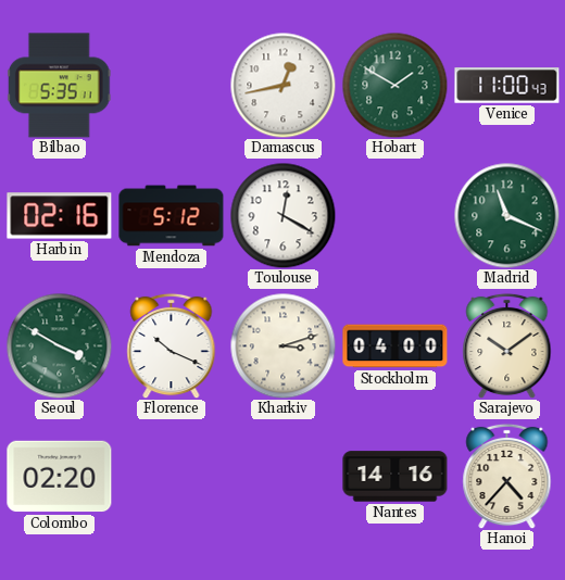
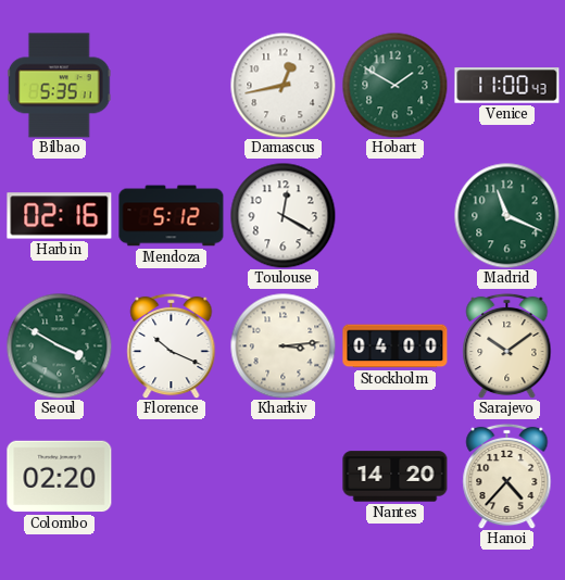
Kharkiv: 3:12 -> 3:14
Nantes: 14:16 -> 14:20
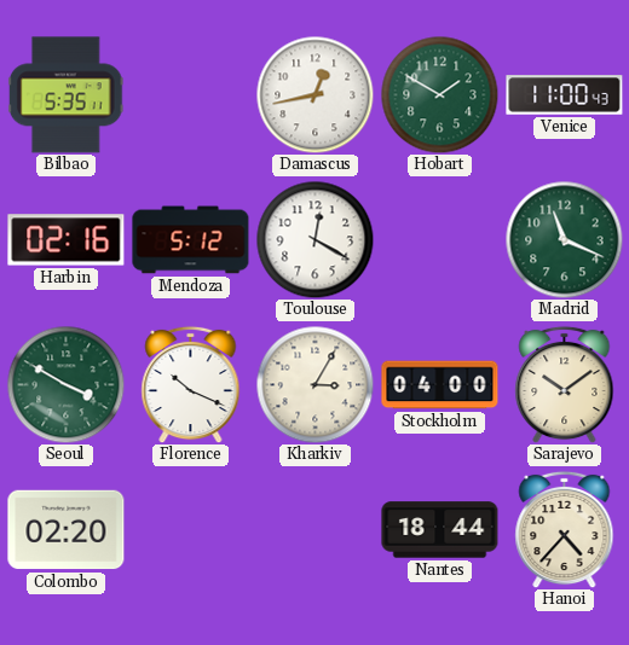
Kharkiv: 3:14 -> 3:05
Nantes: 14:20 -> 18:44
